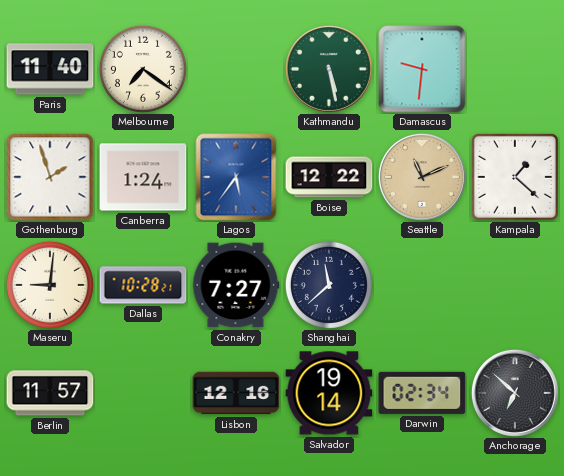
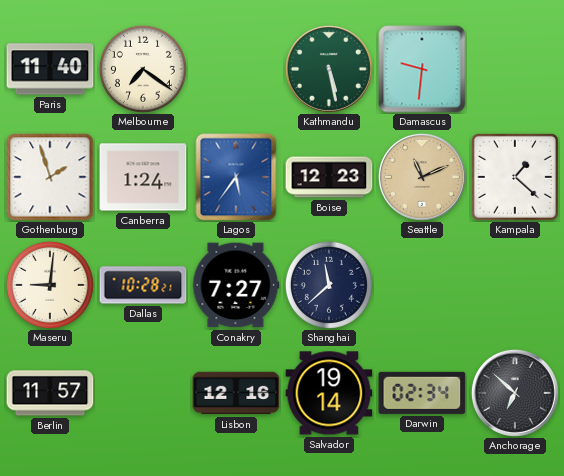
Boise: 12:22 -> 12:23
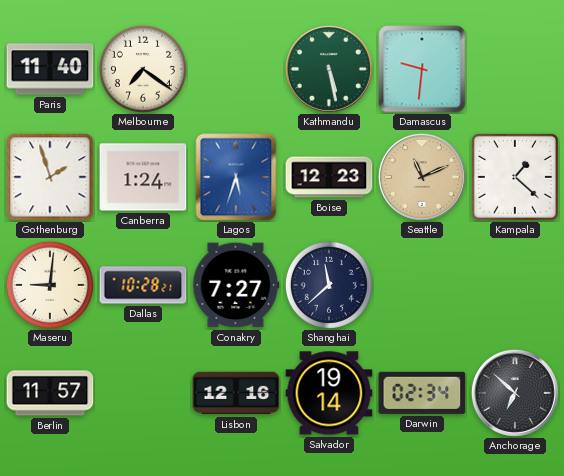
Lagos: 5:36 -> 5:33
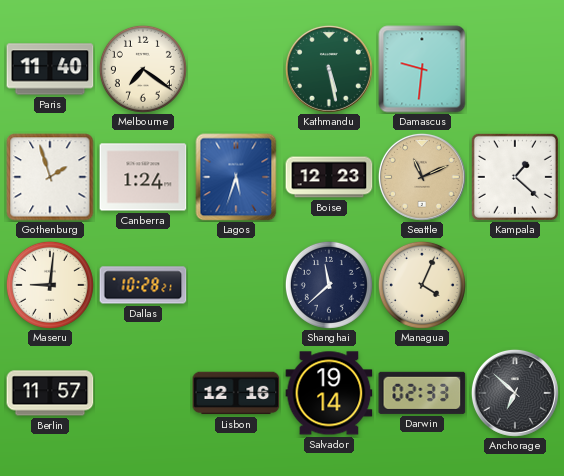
Conakry: 7:27 -> none
Managua: none -> 4:04
Darwin: 02:34 -> 02:33
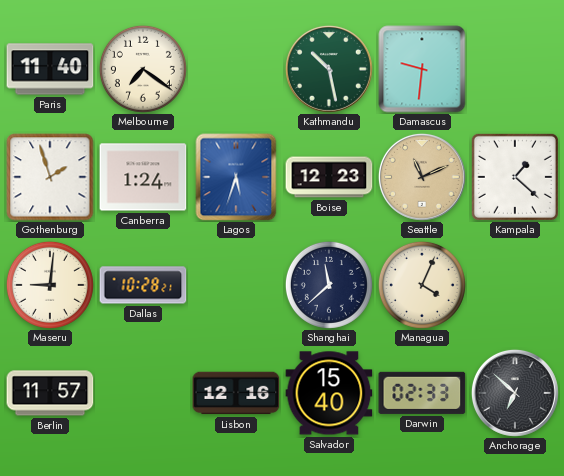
Kathmandu: 5:28 -> 10:28
Salvador: 19:14 -> 15:40
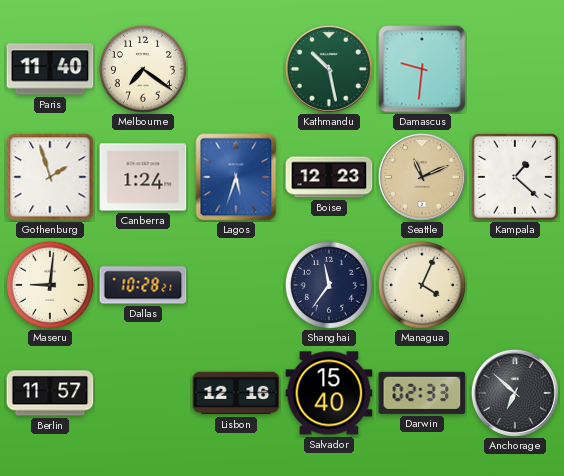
Shanghai: 11:38 -> 11:36
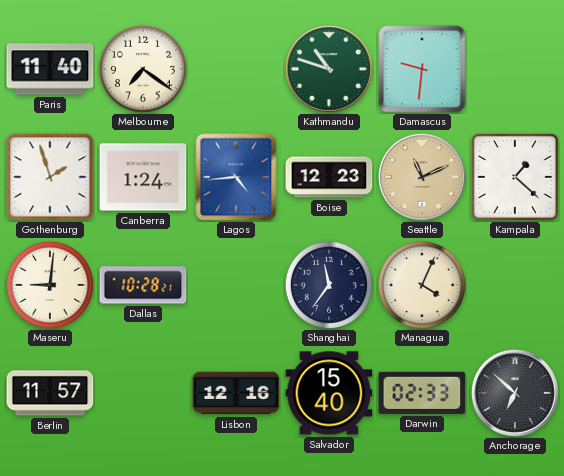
Kathmandu: 10:28 -> 10:48
Lagos: 5:33 -> 4:44
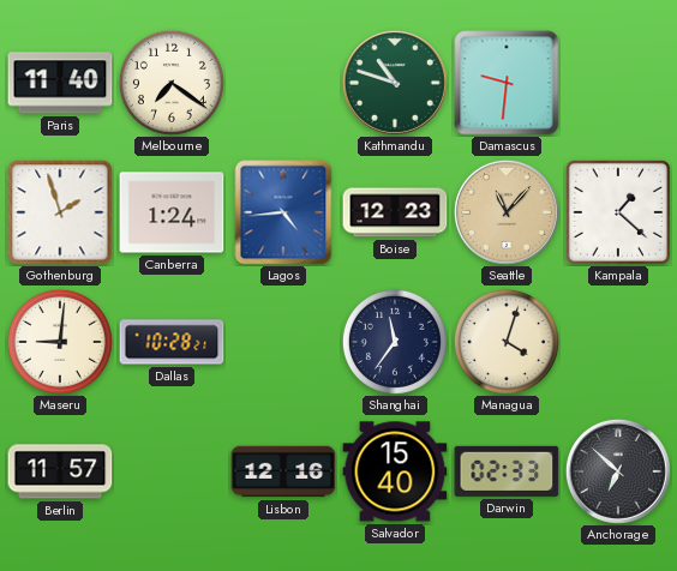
Seattle: 11:11 -> 11:07
Managua: 4:04 -> 4:03
